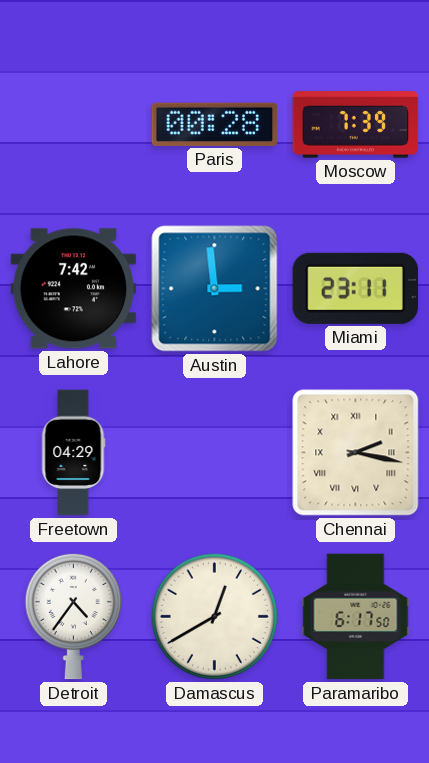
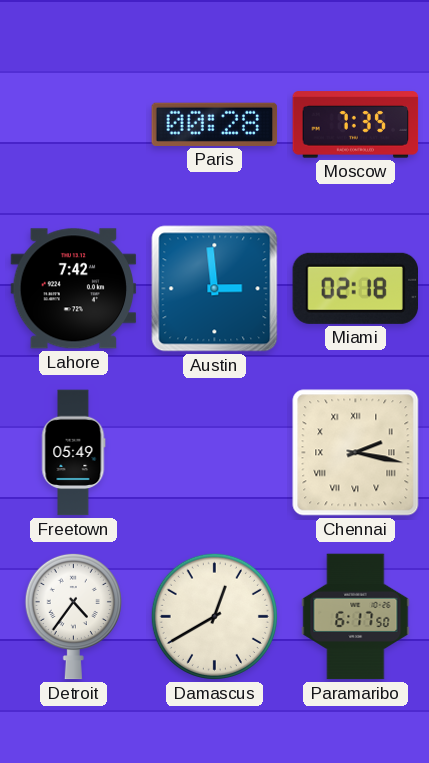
Moscow: 7:39 -> 7:35
Miami: 23:11 -> 02:18
Freetown: 04:29 -> 05:49
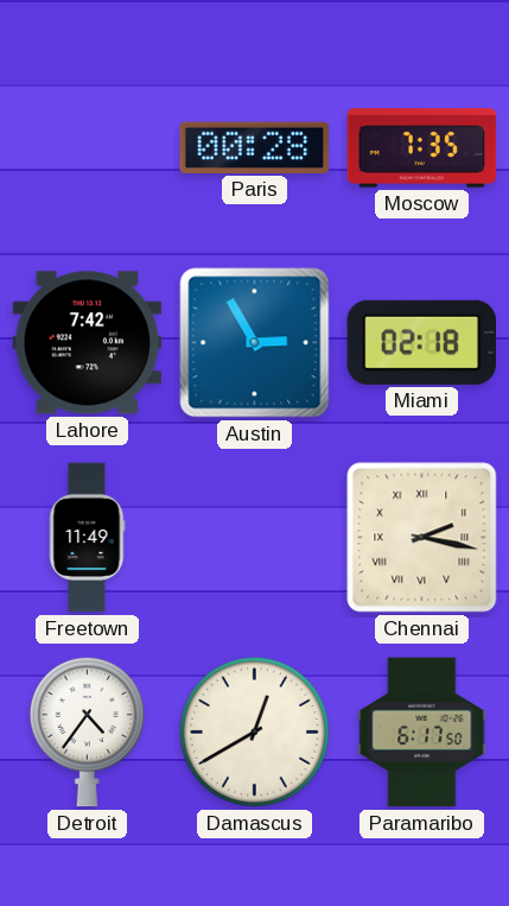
Austin: 2:59 -> 2:55
Freetown: 05:49 -> 11:49
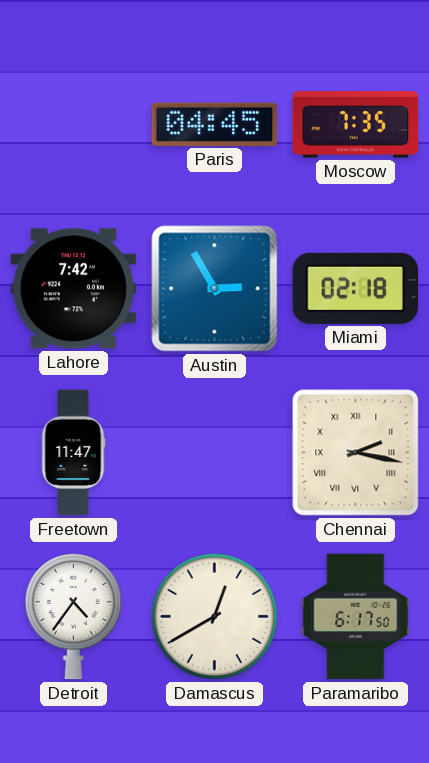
Paris: 00:28 -> 04:45
Freetown: 11:49 -> 11:47
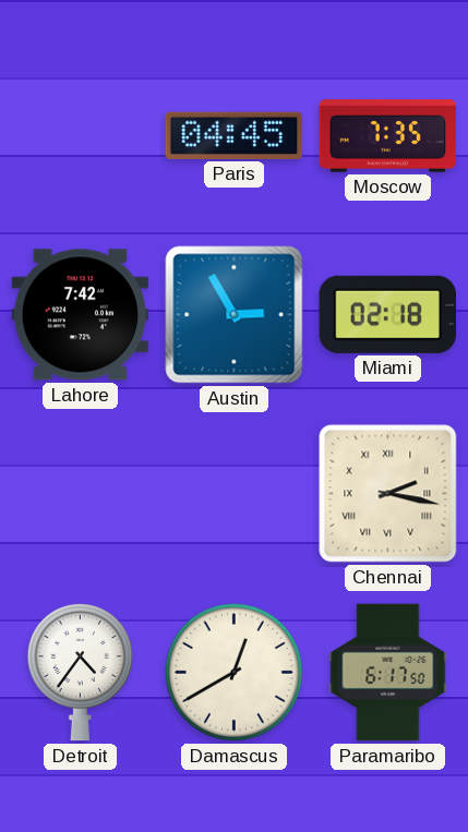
Freetown: 11:47 -> none
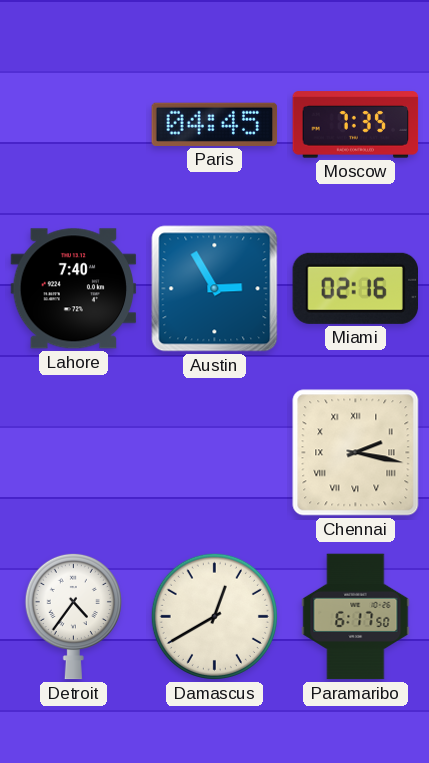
Lahore: 7:42 -> 7:40
Miami: 02:18 -> 02:16
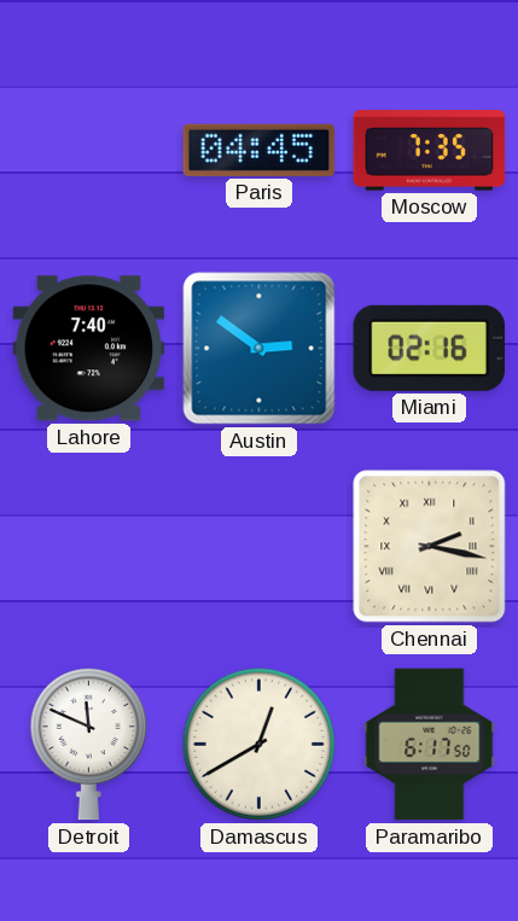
Austin: 2:55 -> 2:51
Detroit: 4:36 -> 11:49
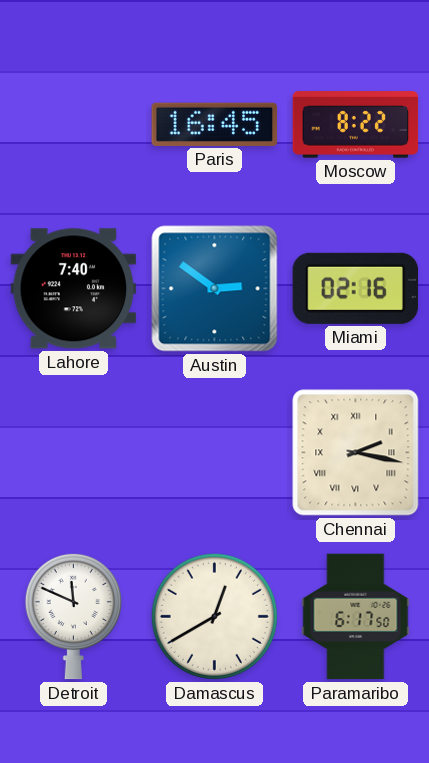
Paris: 04:45 -> 16:45
Moscow: 7:35 -> 8:22
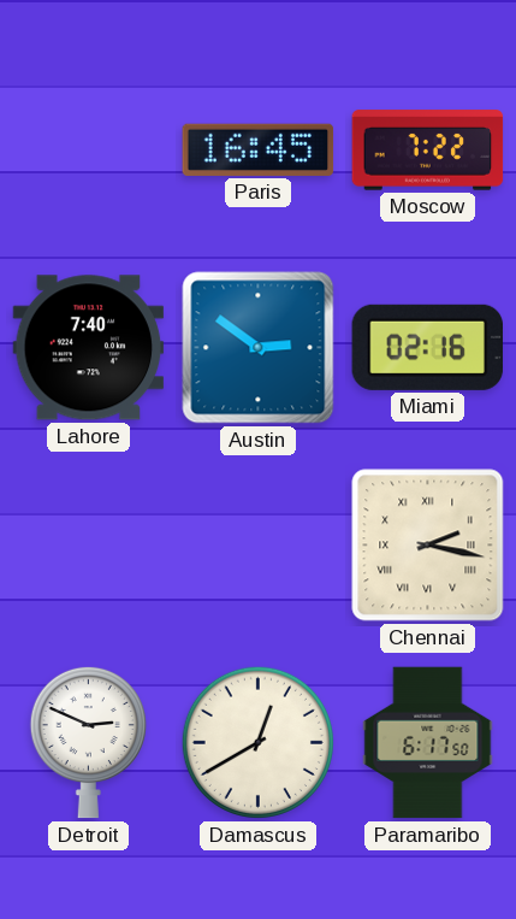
Moscow: 8:22 -> 7:22
Detroit: 11:49 -> 2:49
